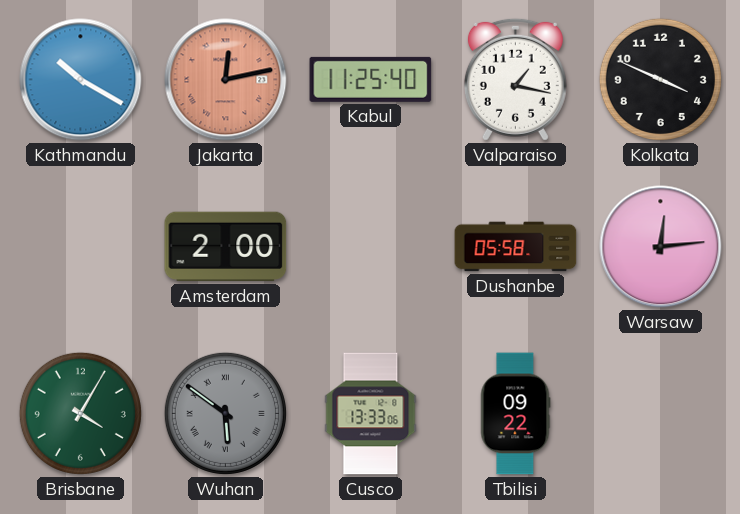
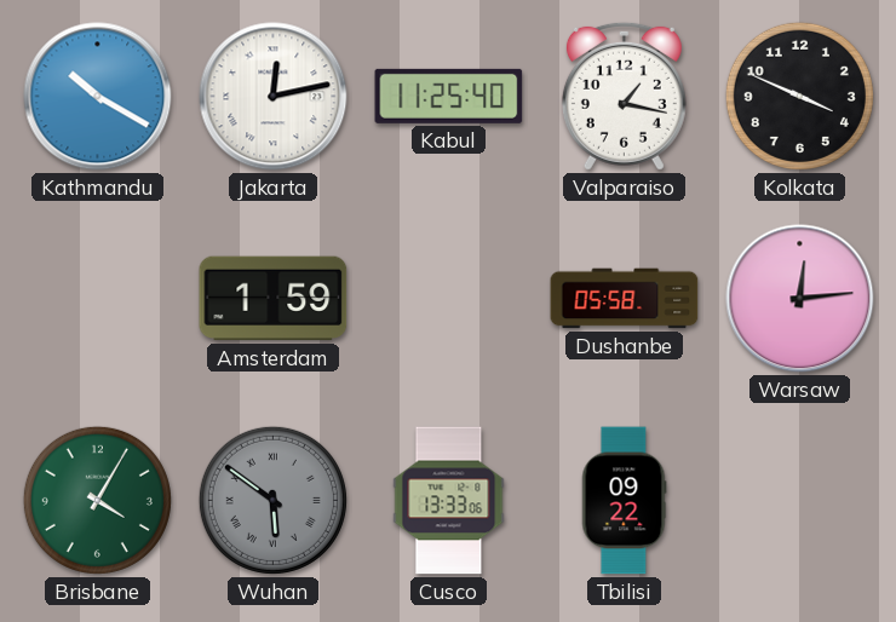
Jakarta dial: salmon -> white
Amsterdam: 2:00 -> 1:59
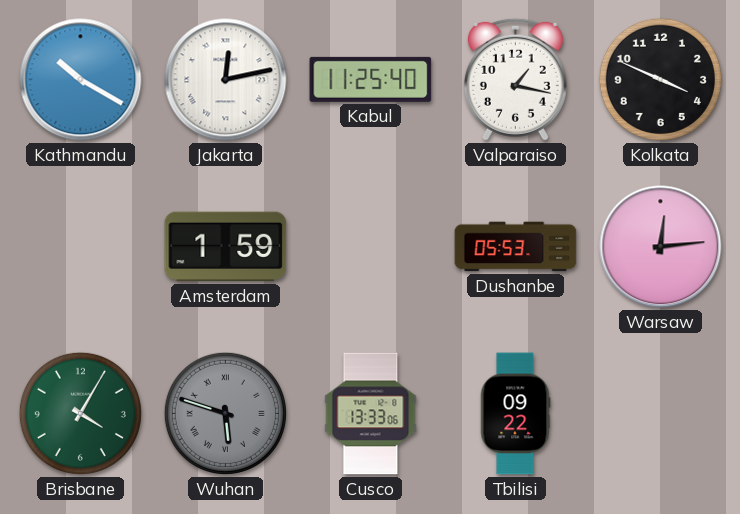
Dushanbe: 05:58 -> 05:53
Wuhan: 5:51 -> 5:48
